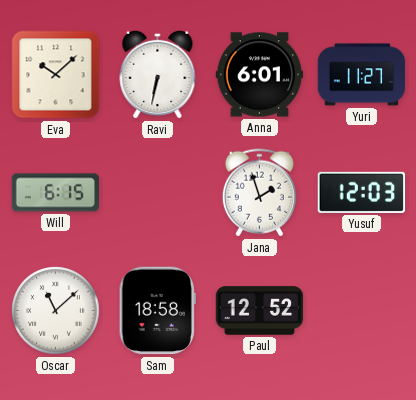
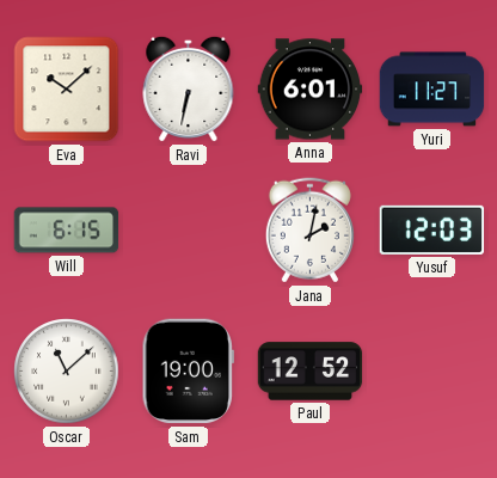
Jana: 1:57 -> 2:02
Sam: 18:58 -> 19:00
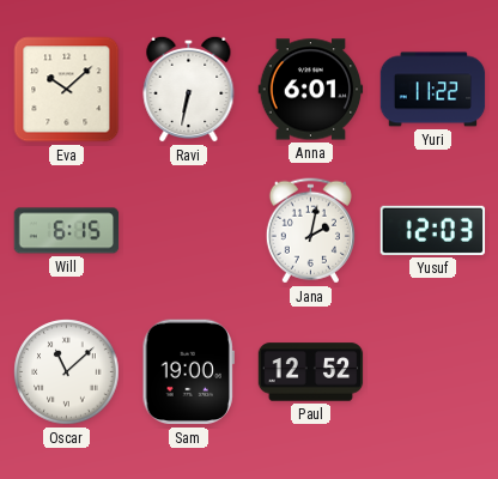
Yuri: 11:27 -> 11:22
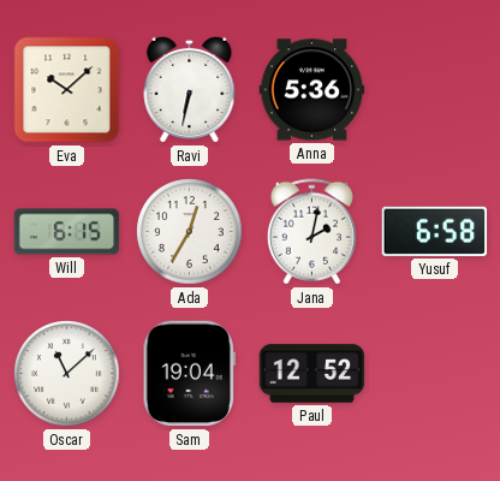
Anna: 6:01 -> 5:36
Yuri: 11:22 -> none
Ada: none -> 12:35
Yusuf: 12:03 -> 6:58
Sam: 19:00 -> 19:04
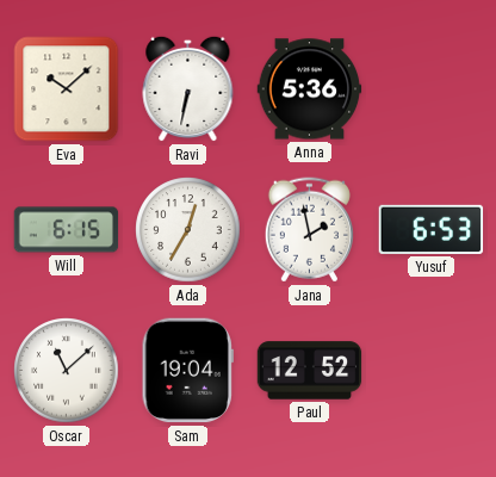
Jana: 2:02 -> 1:58
Yusuf: 6:58 -> 6:53
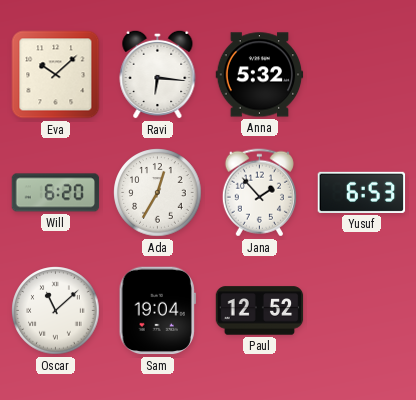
Ravi: 6:32 -> 6:16
Anna: 5:36 -> 5:32
Will: 6:15 -> 6:20
Jana: 1:58 -> 1:53
